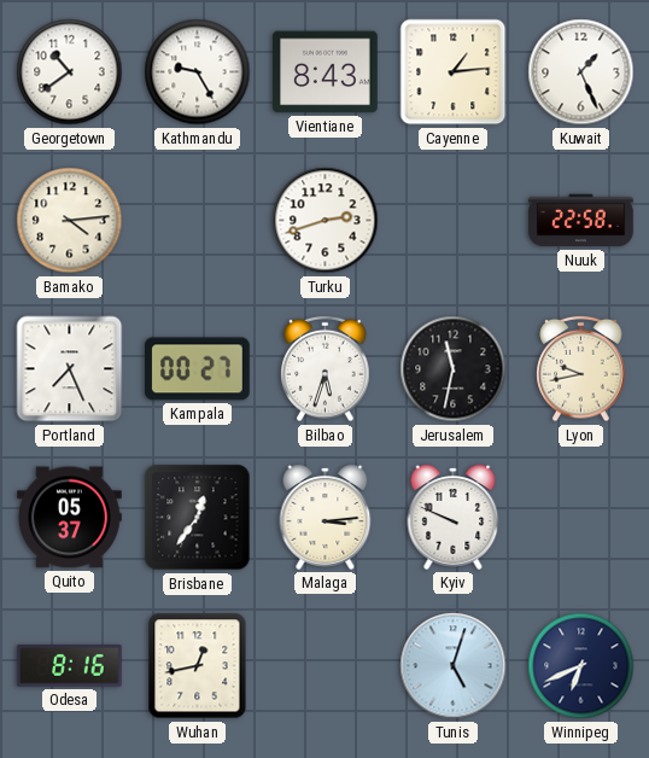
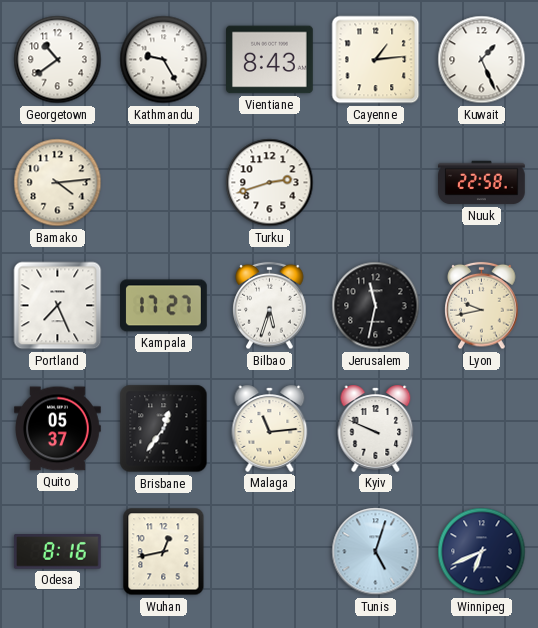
Kampala: 00:27 -> 17:27
Malaga: 3:14 -> 11:14
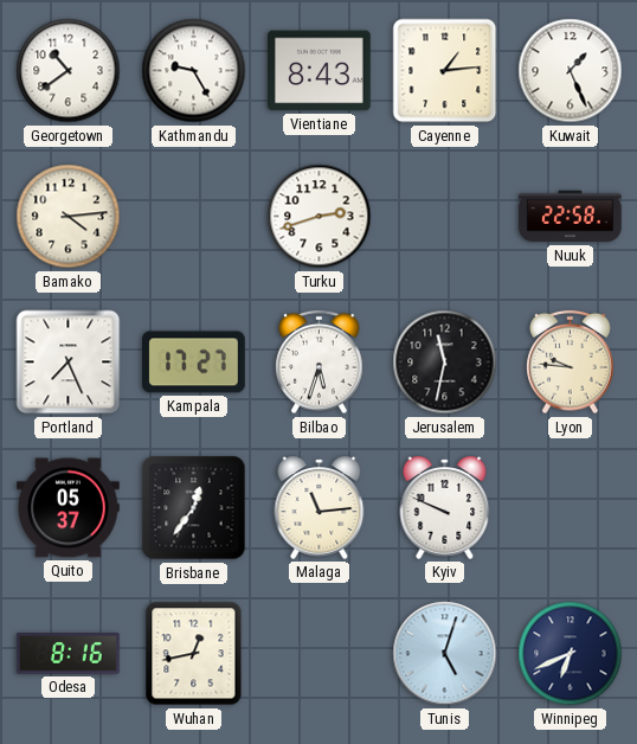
Lyon: 9:43 -> 9:46
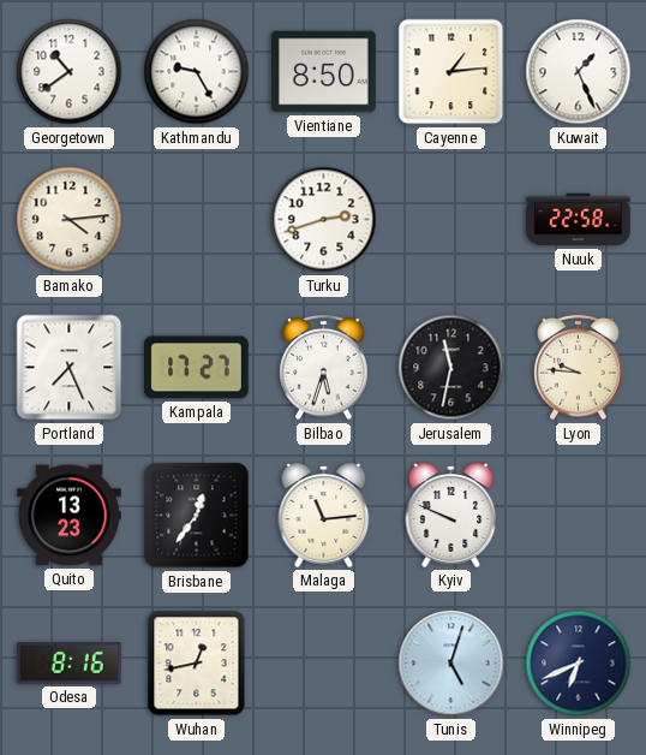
Vientiane: 8:43 -> 8:50
Quito: 05:37 -> 13:23
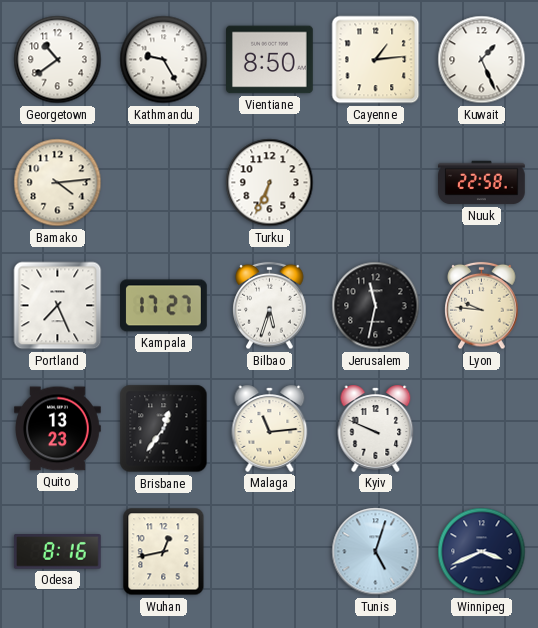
Turku: 2:42 -> 6:34
Winnipeg: 6:41 -> 3:41
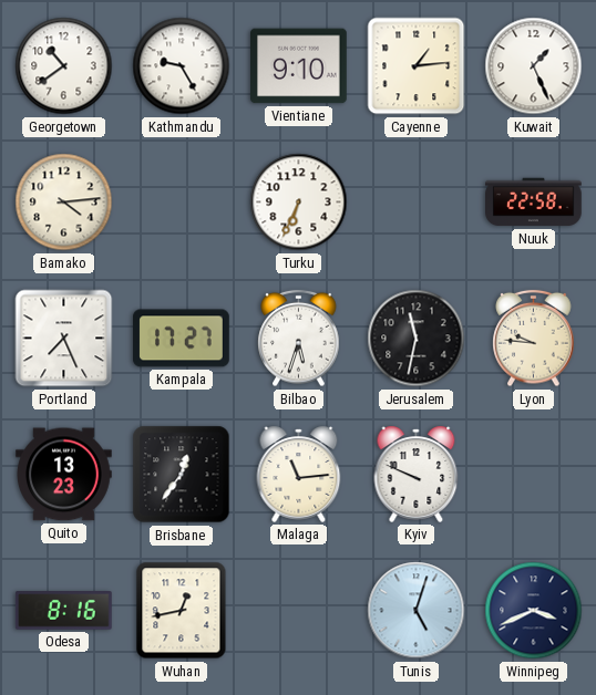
Vientiane: 8:50 -> 9:10
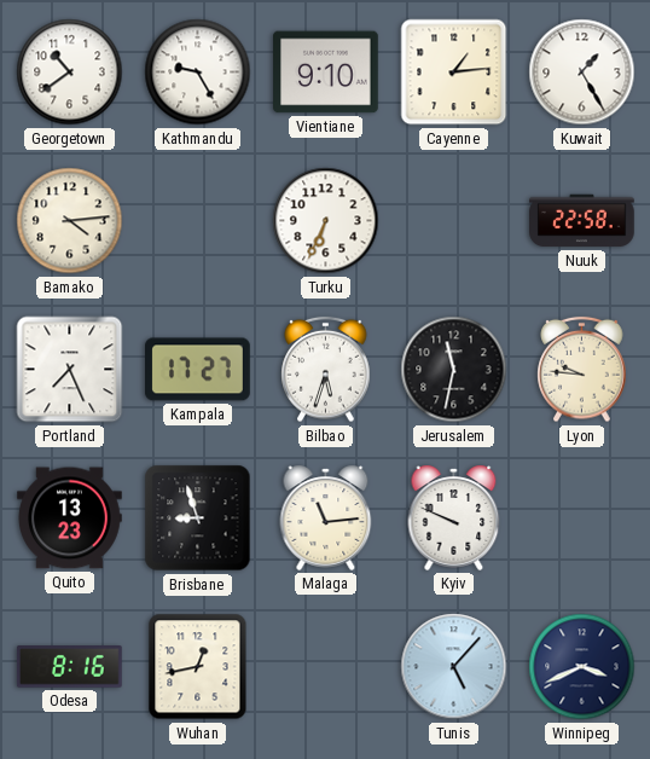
Kuwait: 1:26 -> 1:25
Brisbane: 12:36 -> 8:57
Tunis: 5:03 -> 5:07
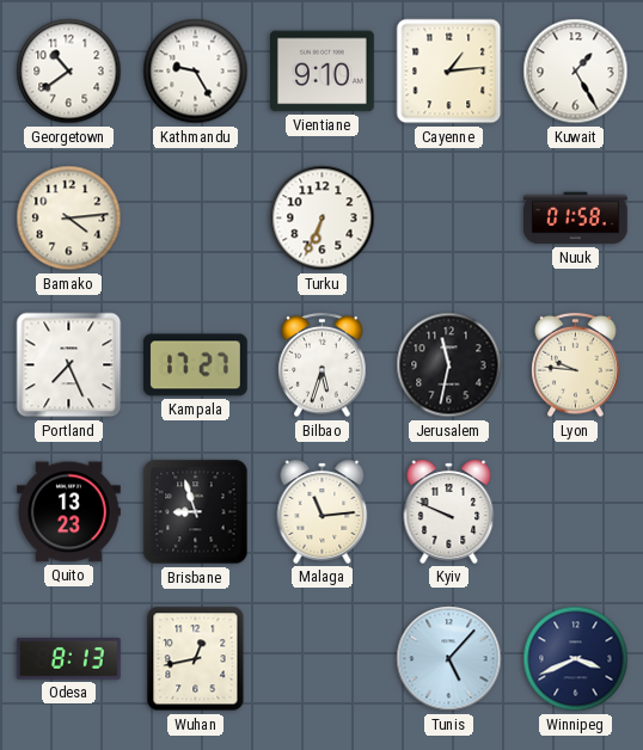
Nuuk: 22:58 -> 01:58
Odesa: 8:16 -> 8:13
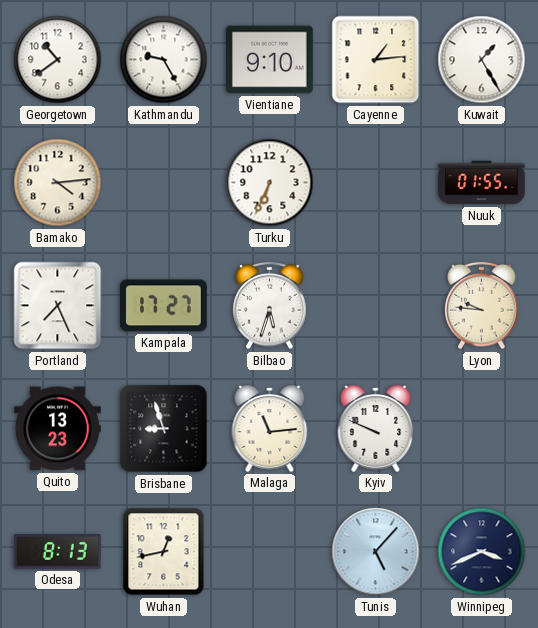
Nuuk: 01:58 -> 01:55
Jerusalem: 11:32 -> none
